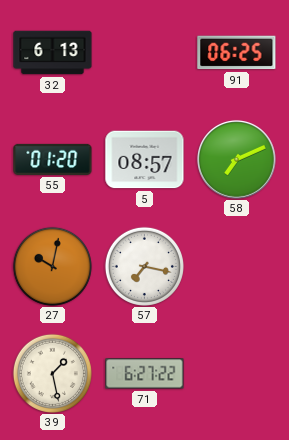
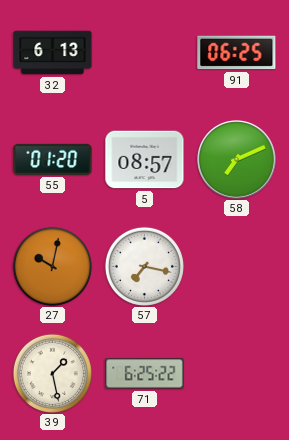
71: 6:27 -> 6:25
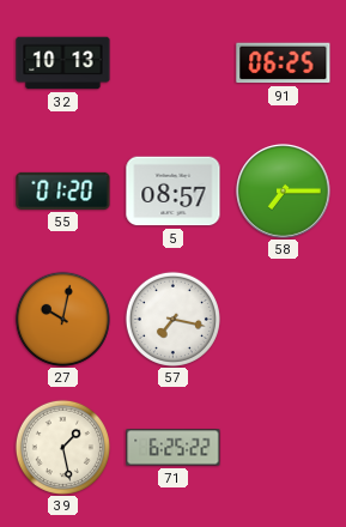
32: 6:13 -> 10:13
58: 7:11 -> 7:15
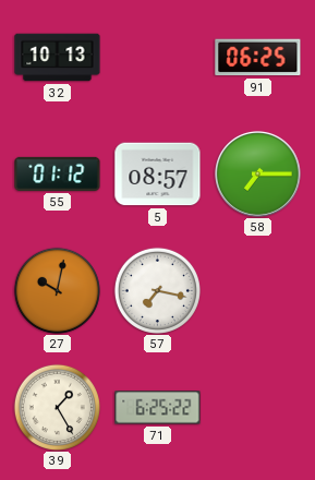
55: 01:20 -> 01:12
39: 1:28 -> 1:25
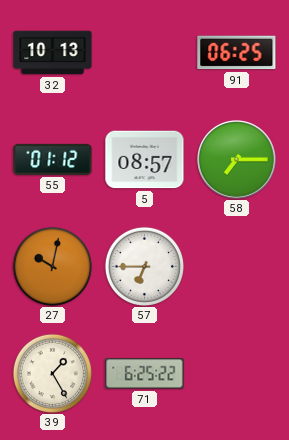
57: 7:17 -> 6:45
